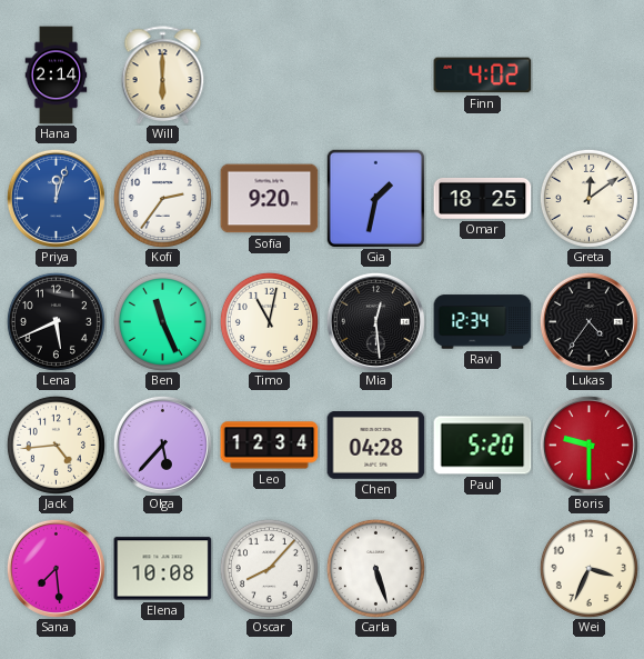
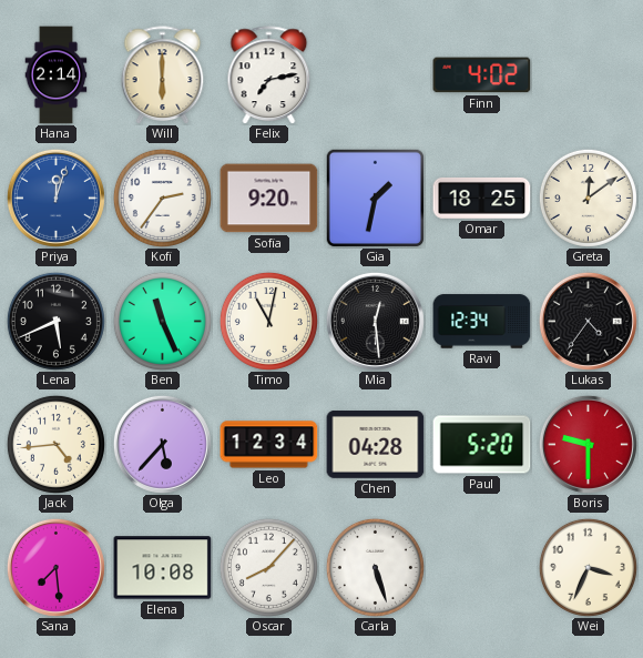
Felix: none -> 7:13
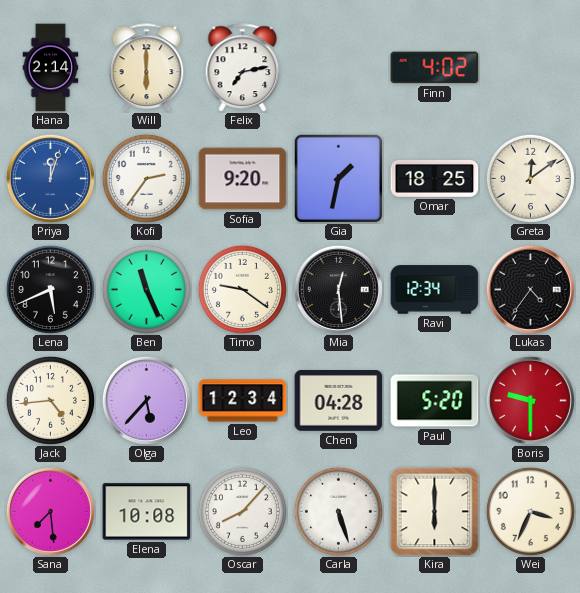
Timo: 11:02 -> 9:21
Kira: none -> 6:00
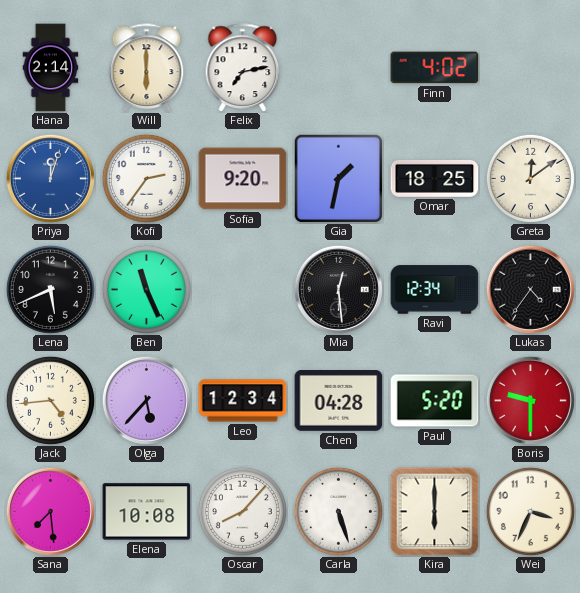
Timo: 9:21 -> none
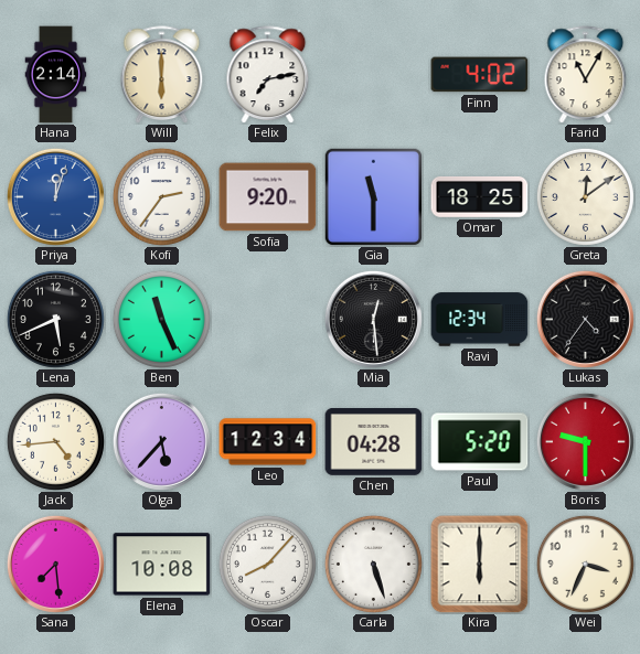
Farid: none -> 11:05
Gia: 1:32 -> 11:30
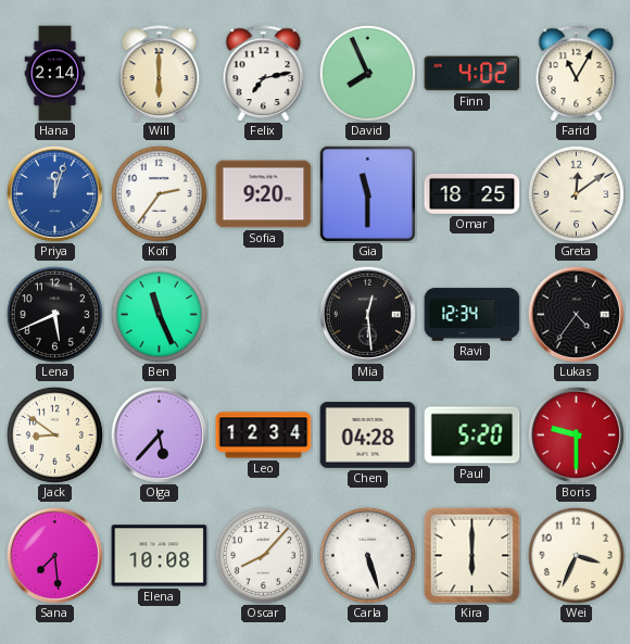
David: none -> 7:56
Jack: 4:44 -> 8:51
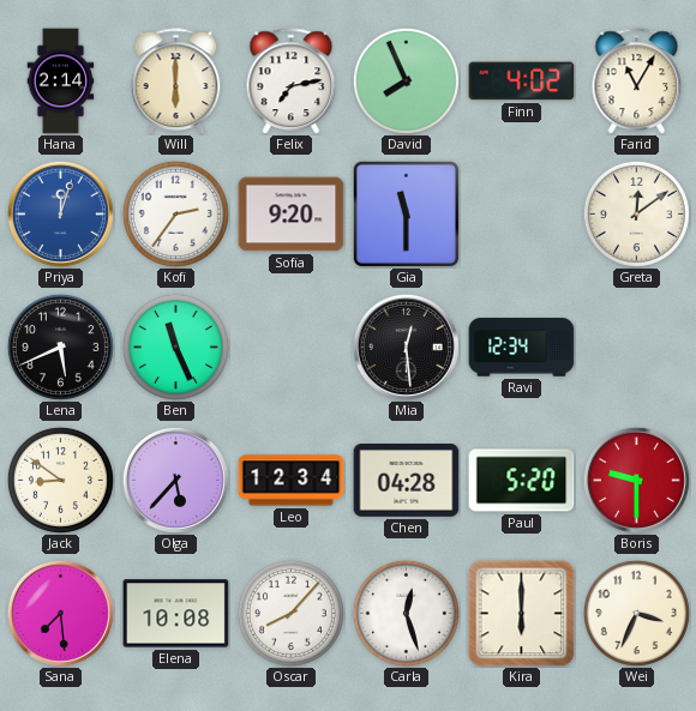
Omar: 18:25 -> none
Lukas: 4:36 -> none
Carla: 5:27 -> 12:27
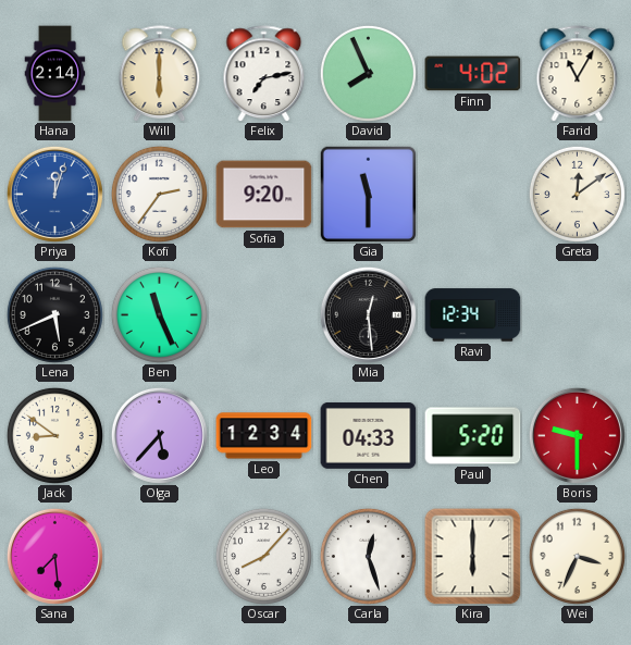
Chen: 04:28 -> 04:33
Elena: 10:08 -> none
